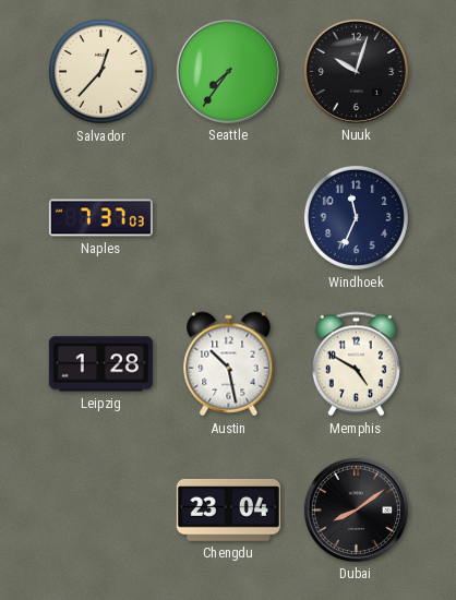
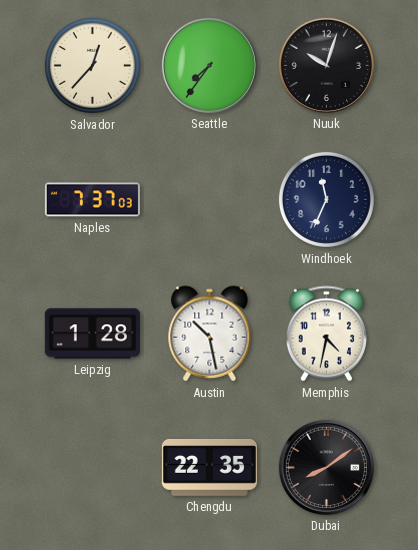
Memphis: 4:50 -> 4:32
Chengdu: 23:04 -> 22:35
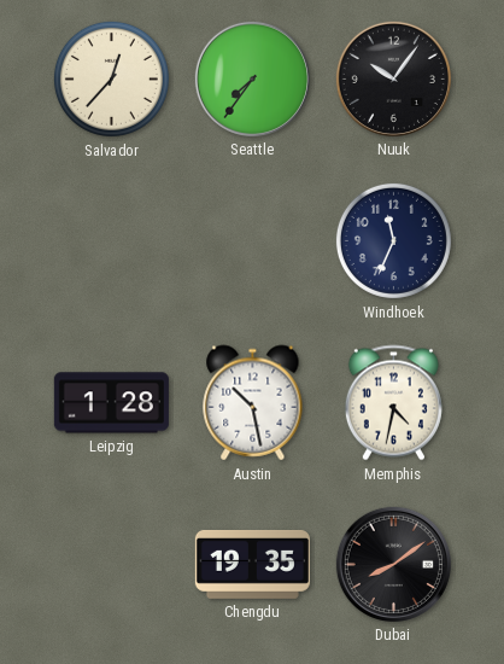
Nuuk: 10:03 -> 10:06
Naples: 7:37 -> none
Chengdu: 22:35 -> 19:35
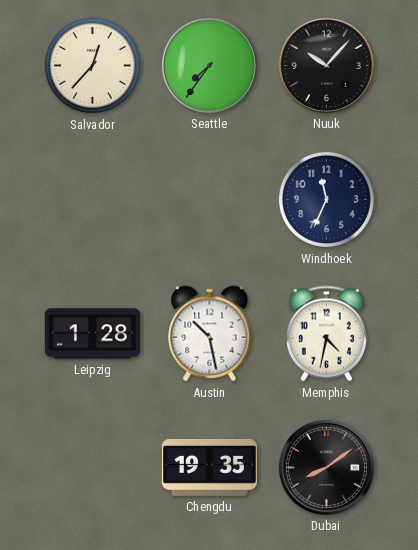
Nuuk: 10:06 -> 10:07
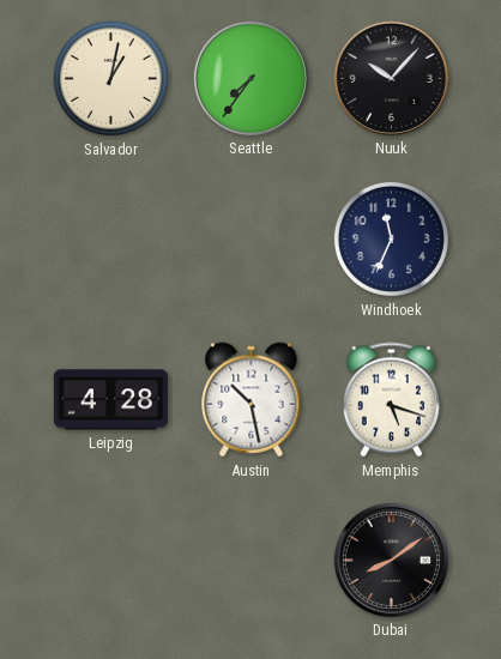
Salvador: 12:37 -> 1:02
Leipzig: 1:28 -> 4:28
Memphis: 4:32 -> 5:18
Chengdu: 19:35 -> none
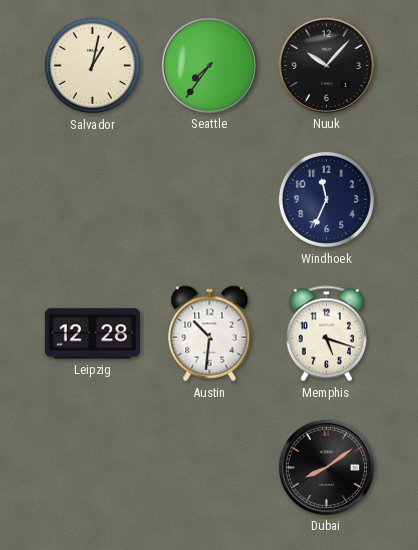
Leipzig: 4:28 -> 12:28
Austin: 10:28 -> 10:31
